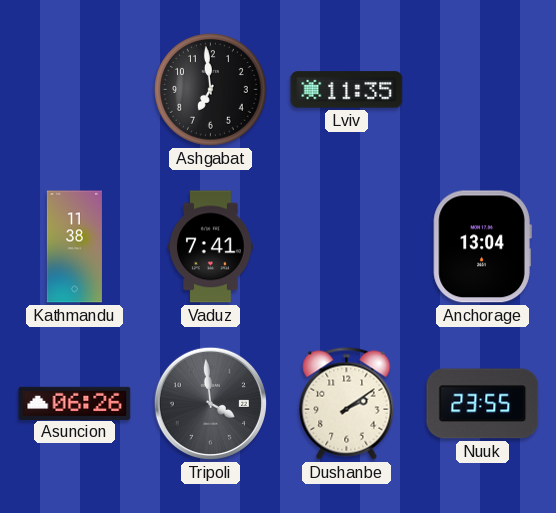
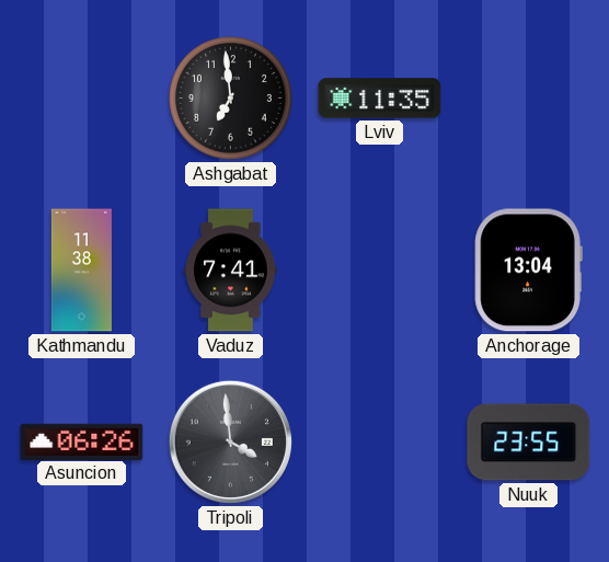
Dushanbe: 2:09 -> none
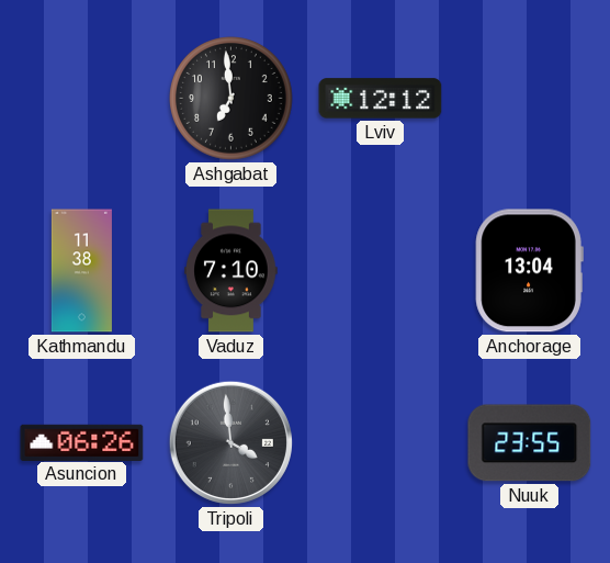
Lviv: 11:35 -> 12:12
Vaduz: 7:41 -> 7:10
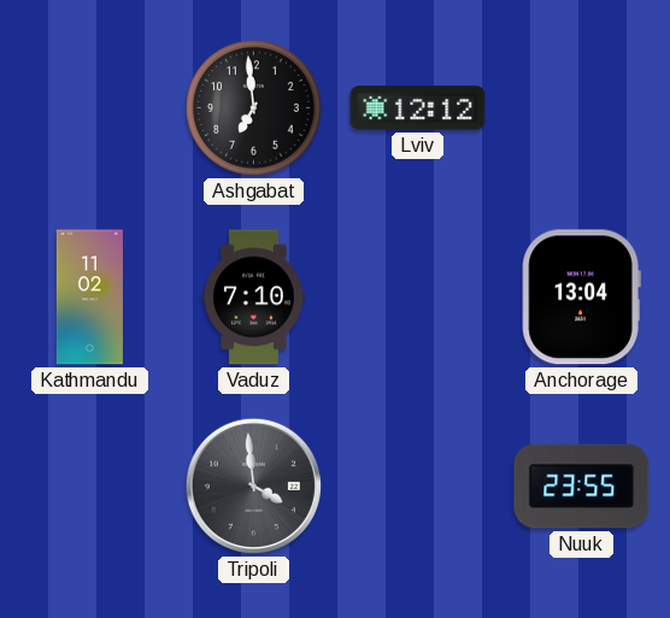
Kathmandu: 11:38 -> 11:02
Asuncion: 06:26 -> none
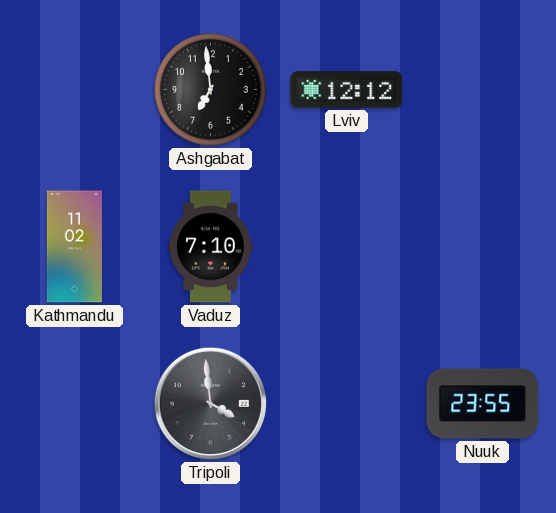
Anchorage: 13:04 -> none
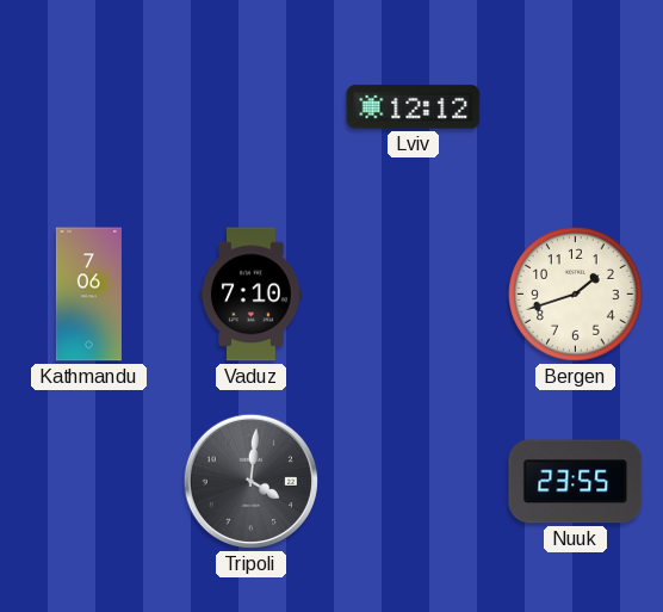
Ashgabat: 6:59 -> none
Kathmandu: 11:02 -> 7:06
Bergen: none -> 1:42
Tripoli: 3:59 -> 4:01
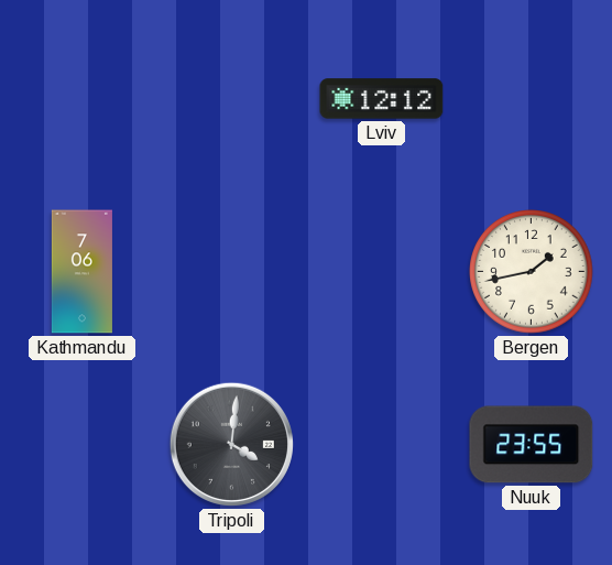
Vaduz: 7:10 -> none
Bergen: 1:42 -> 1:43
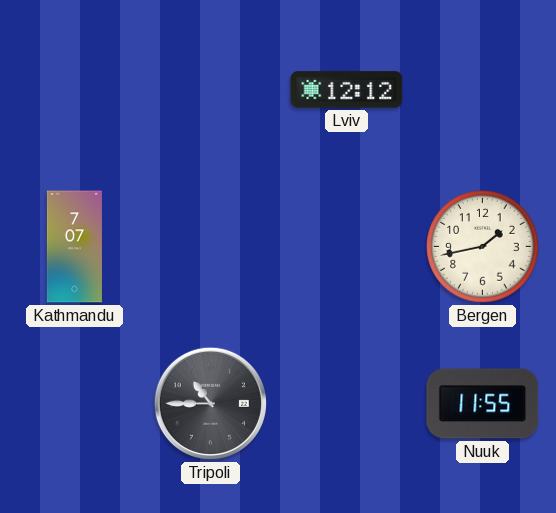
Kathmandu: 7:06 -> 7:07
Tripoli: 4:01 -> 10:45
Nuuk: 23:55 -> 11:55
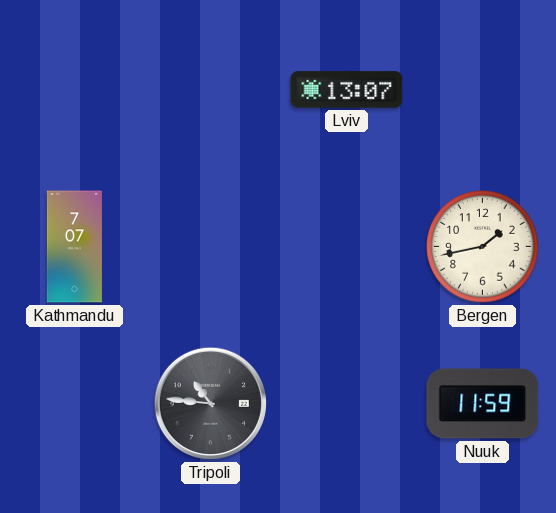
Lviv: 12:12 -> 13:07
Tripoli: 10:45 -> 10:46
Nuuk: 11:55 -> 11:59
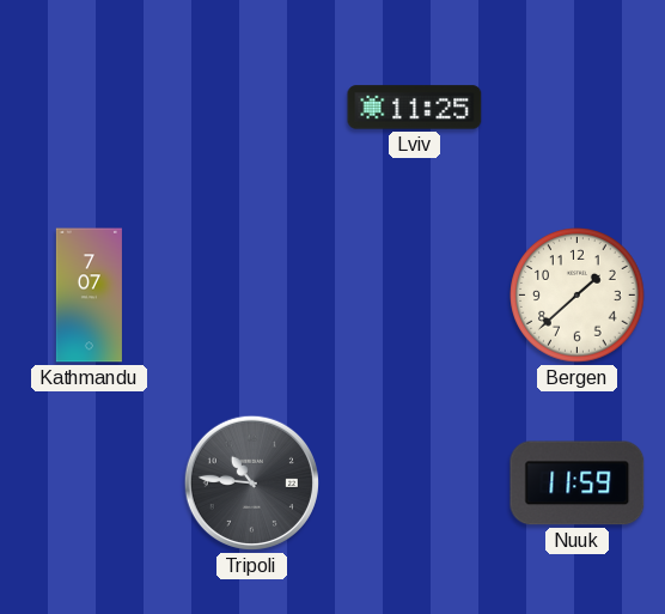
Lviv: 13:07 -> 11:25
Bergen: 1:43 -> 1:38
